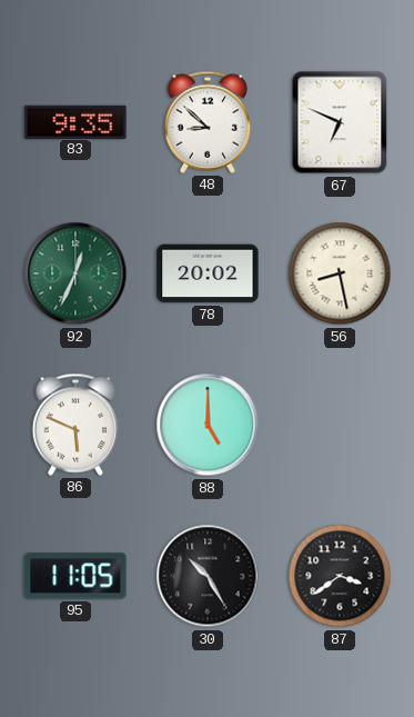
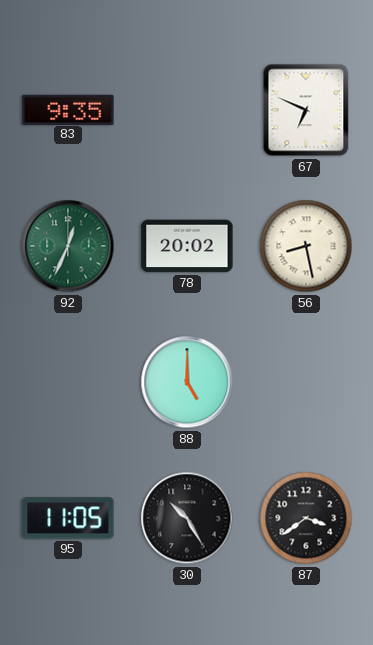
48: 8:52 -> none
86: 5:49 -> none
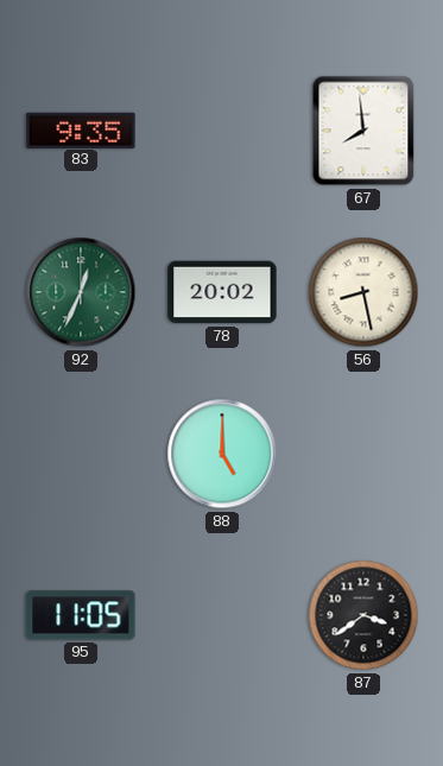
67: 6:49 -> 7:59
30: 10:25 -> none
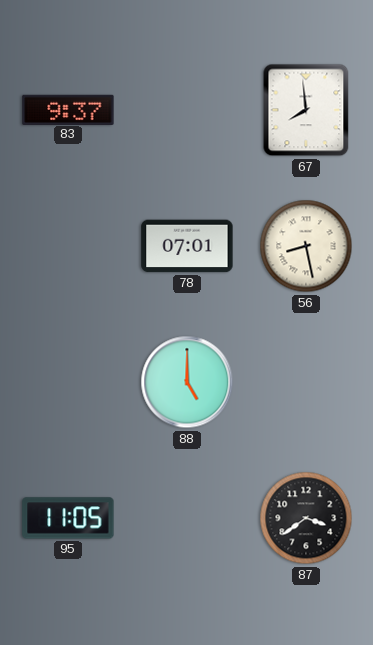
83: 9:35 -> 9:37
92: 12:34 -> none
78: 20:02 -> 07:01
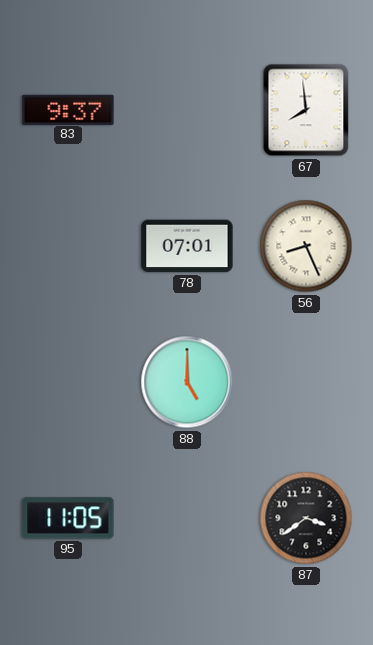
56: 8:28 -> 8:26
